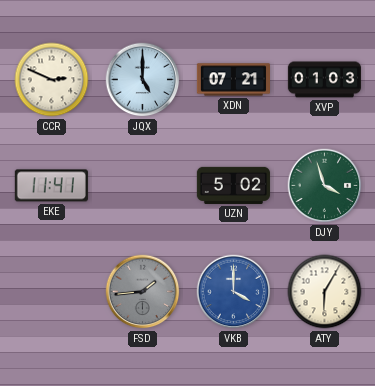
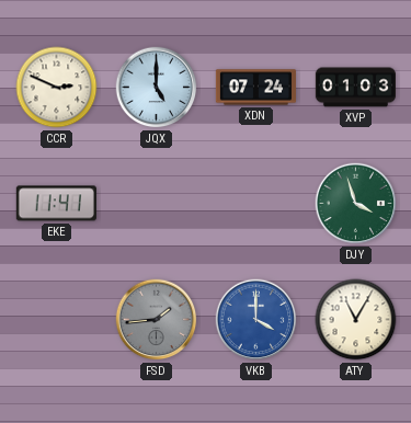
XDN: 07:21 -> 07:24
UZN: 5:02 -> none
ATY: 6:05 -> 11:05
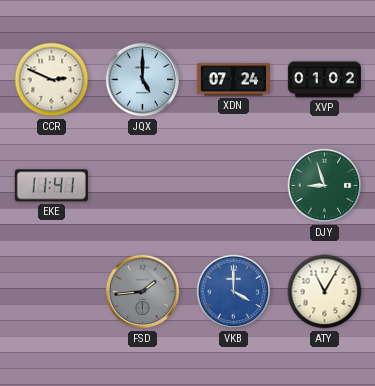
XVP: 01:03 -> 01:02
DJY: 3:57 -> 8:57
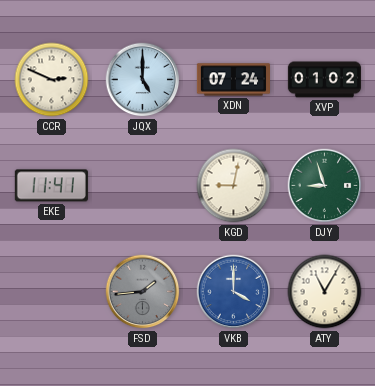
KGD: none -> 9:02
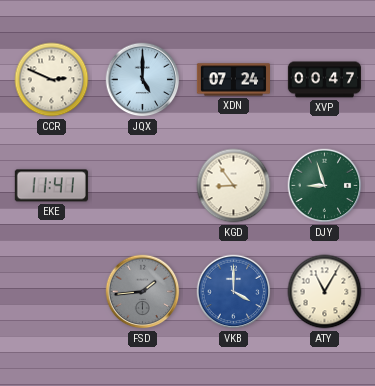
XVP: 01:02 -> 00:47
KGD: 9:02 -> 8:54
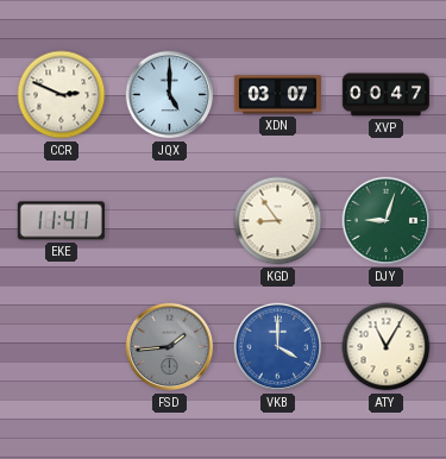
XDN: 07:24 -> 03:07
DJY: 8:57 -> 9:03
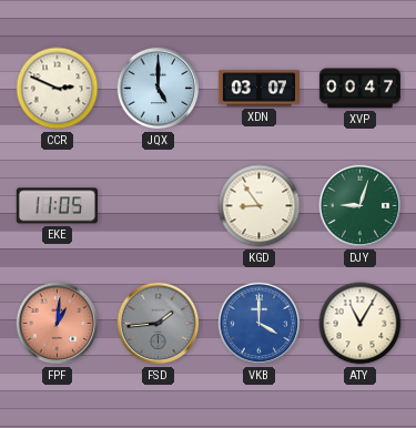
EKE: 11:41 -> 11:05
FPF: none -> 1:01
